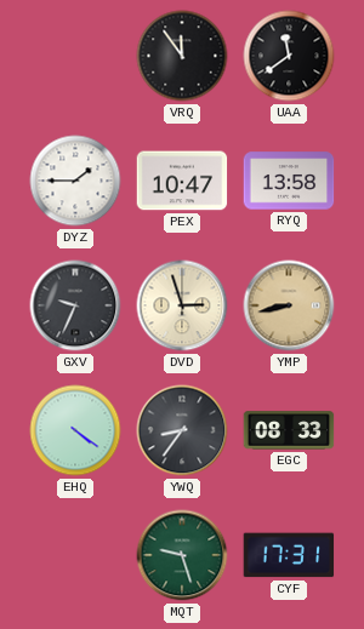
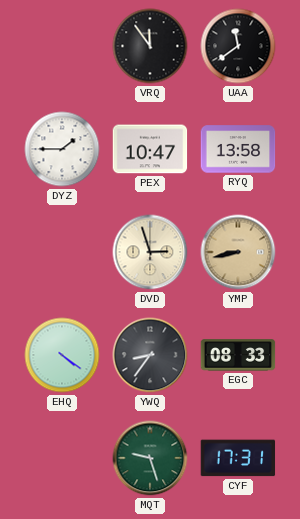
GXV: 9:34 -> none
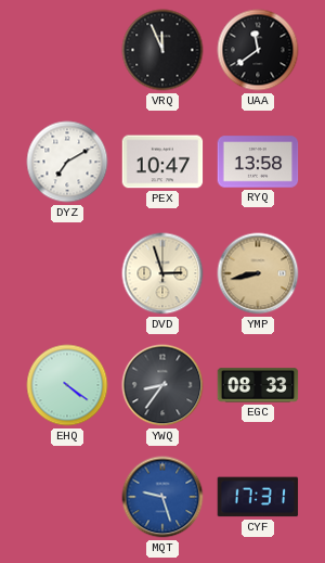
VRQ: 11:54 -> 11:56
DYZ: 1:45 -> 7:10
MQT dial: green -> blue
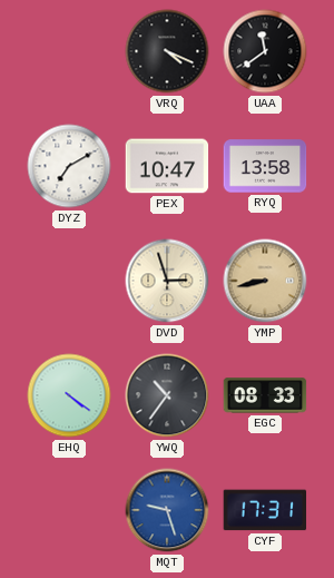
VRQ: 11:56 -> 4:19
YWQ: 8:36 -> 10:36
